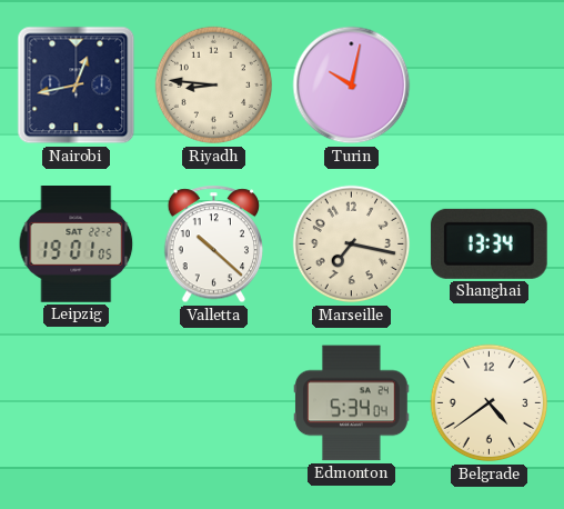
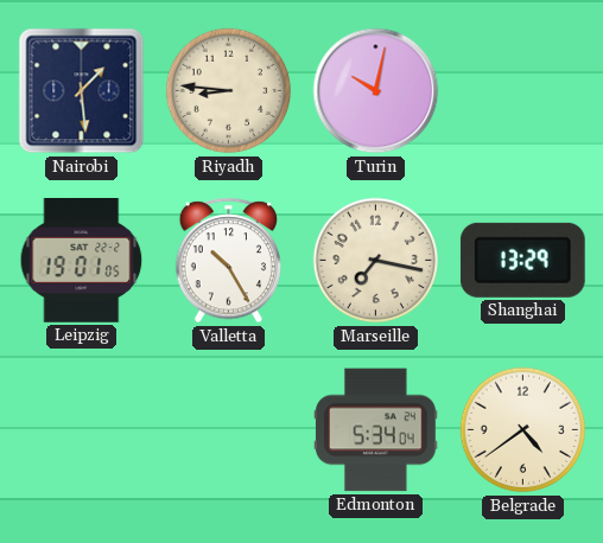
Nairobi: 12:43 -> 1:29
Valletta: 10:22 -> 10:25
Shanghai: 13:34 -> 13:29
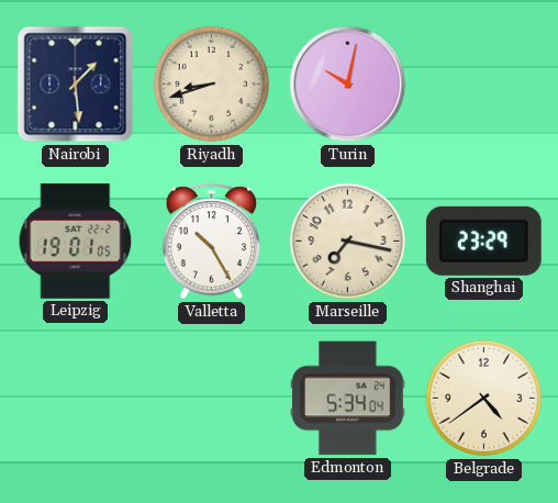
Riyadh: 8:46 -> 8:42
Shanghai: 13:29 -> 23:29
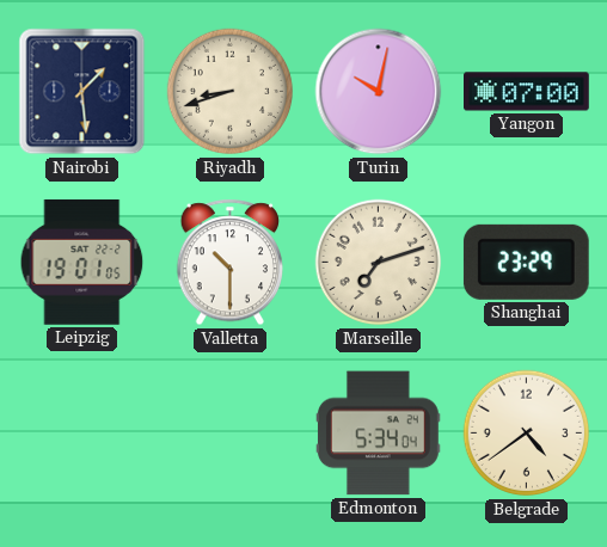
Yangon: none -> 07:00
Valletta: 10:25 -> 10:30
Marseille: 7:17 -> 7:12
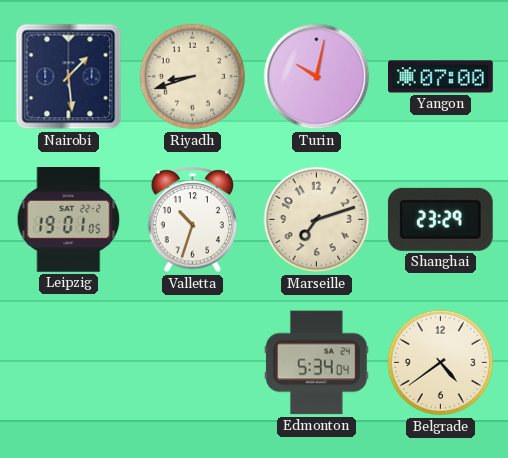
Valletta: 10:30 -> 10:33
